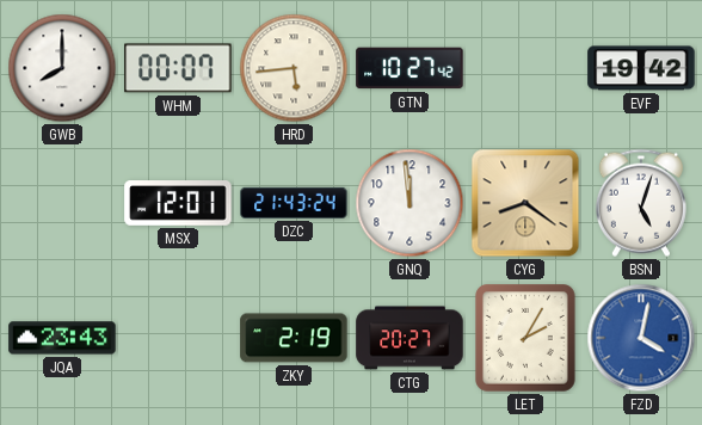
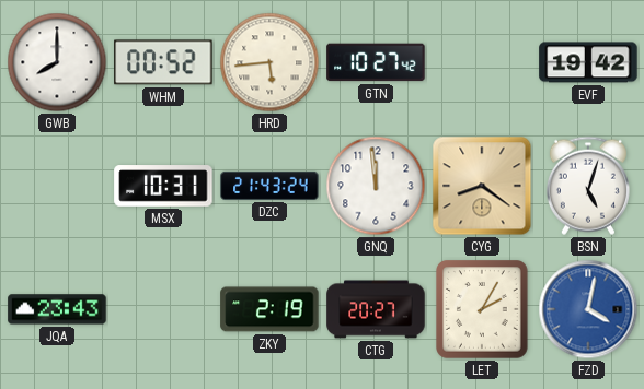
WHM: 00:07 -> 00:52
MSX: 12:01 -> 10:31
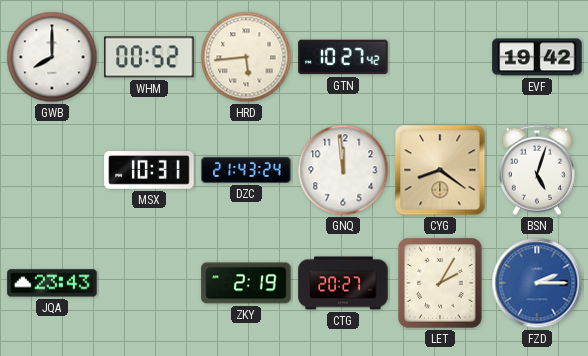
FZD: 4:02 -> 2:15
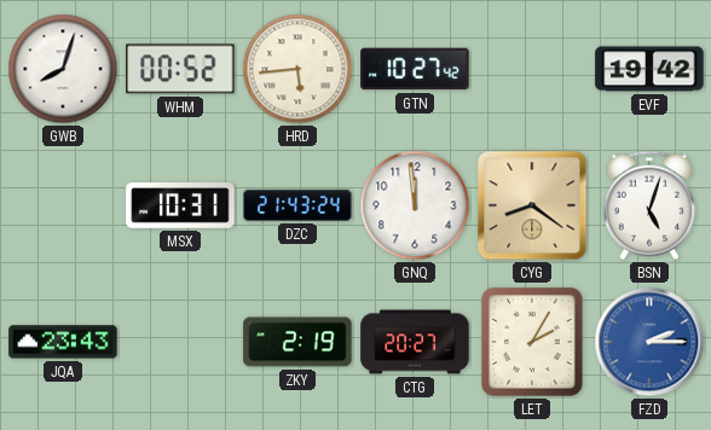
GWB: 8:00 -> 8:03
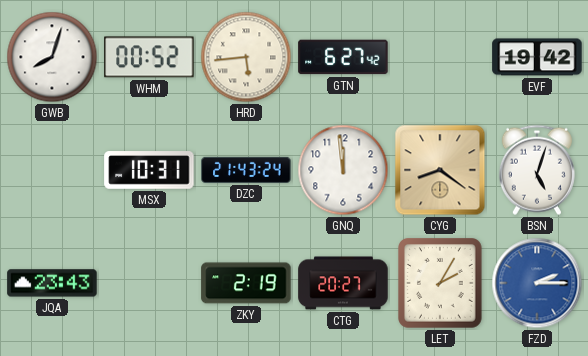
GTN: 10:27 -> 6:27
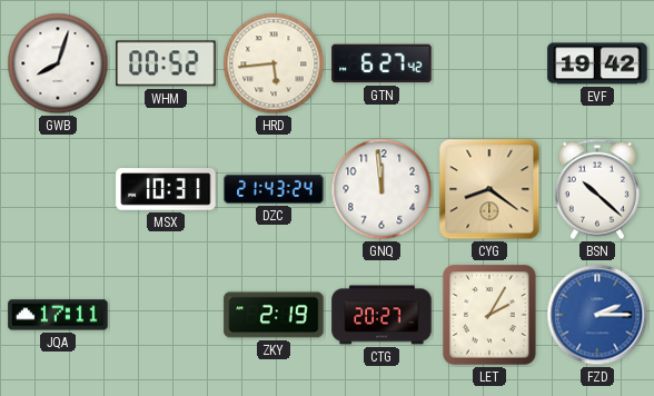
BSN: 5:03 -> 10:22
JQA: 23:43 -> 17:11
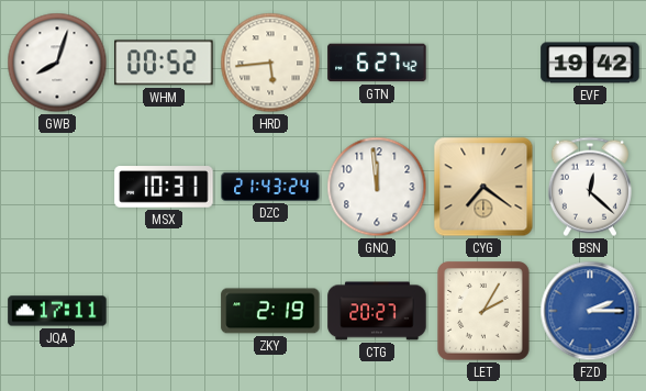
CYG: 8:21 -> 7:21
BSN: 10:22 -> 12:22
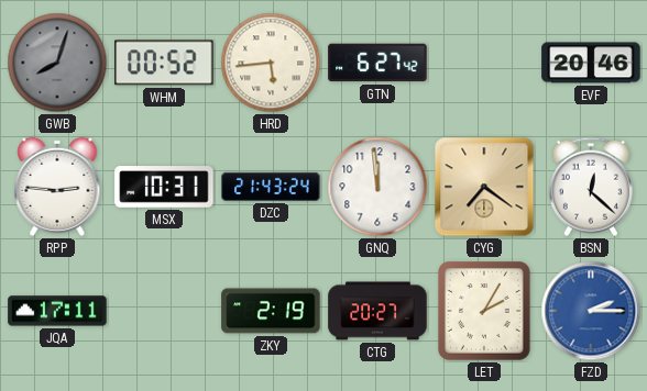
GWB dial: white -> grey
EVF: 19:42 -> 20:46
RPP: none -> 2:46
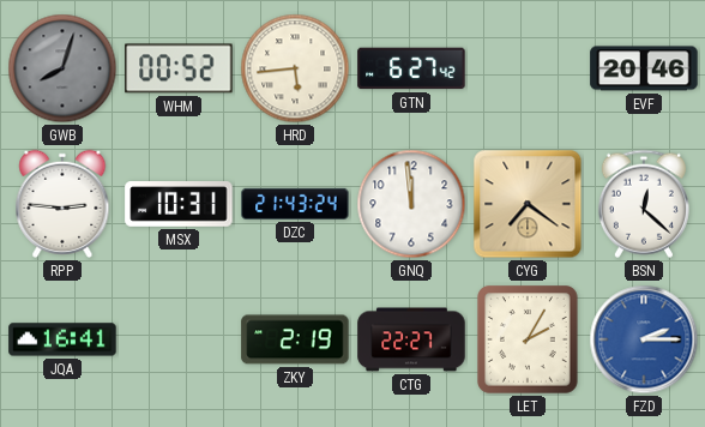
JQA: 17:11 -> 16:41
CTG: 20:27 -> 22:27
